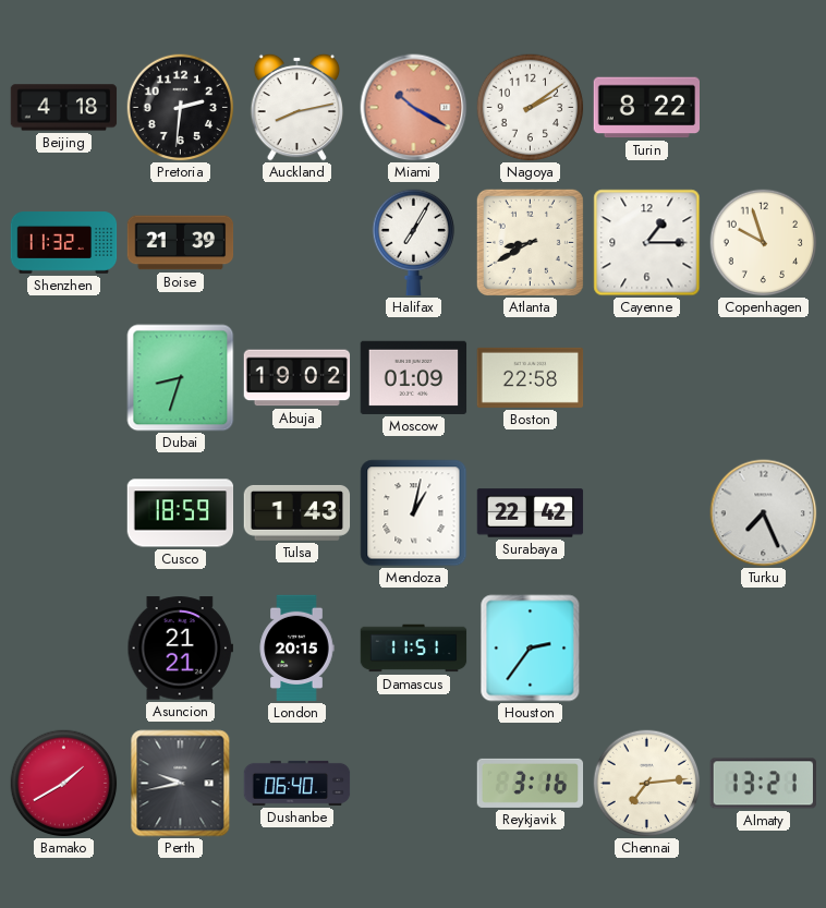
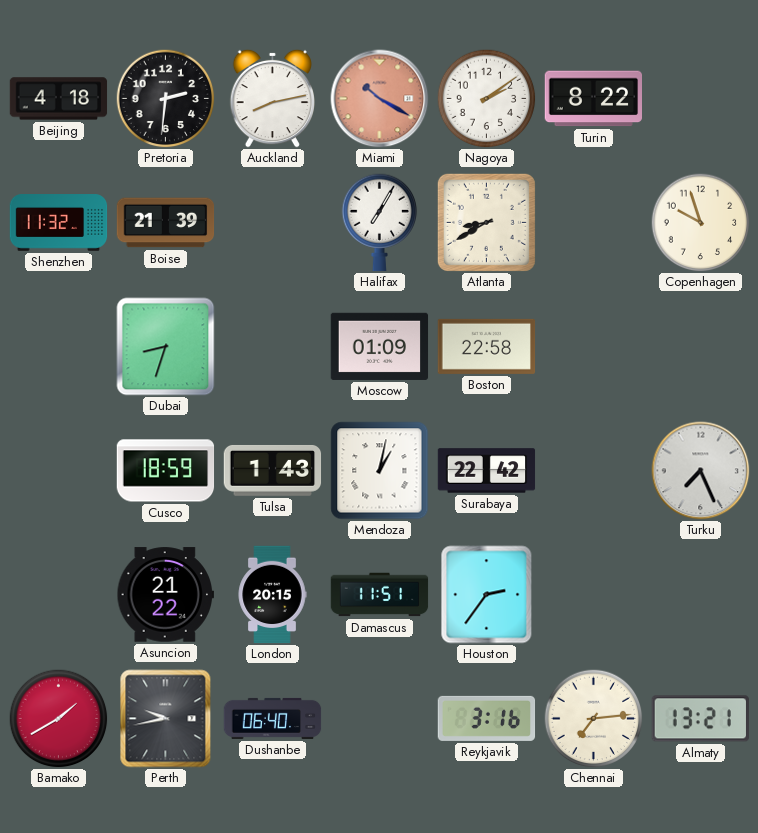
Cayenne: 1:15 -> none
Abuja: 19:02 -> none
Asuncion: 21:21 -> 21:22
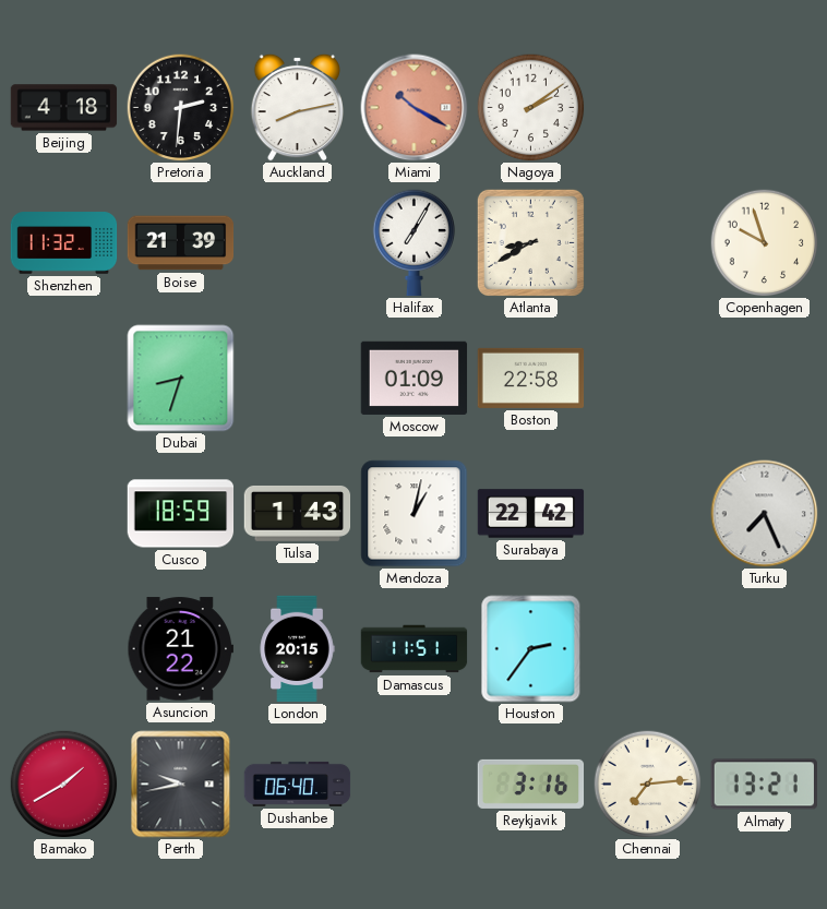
Turin: 8:22 -> none
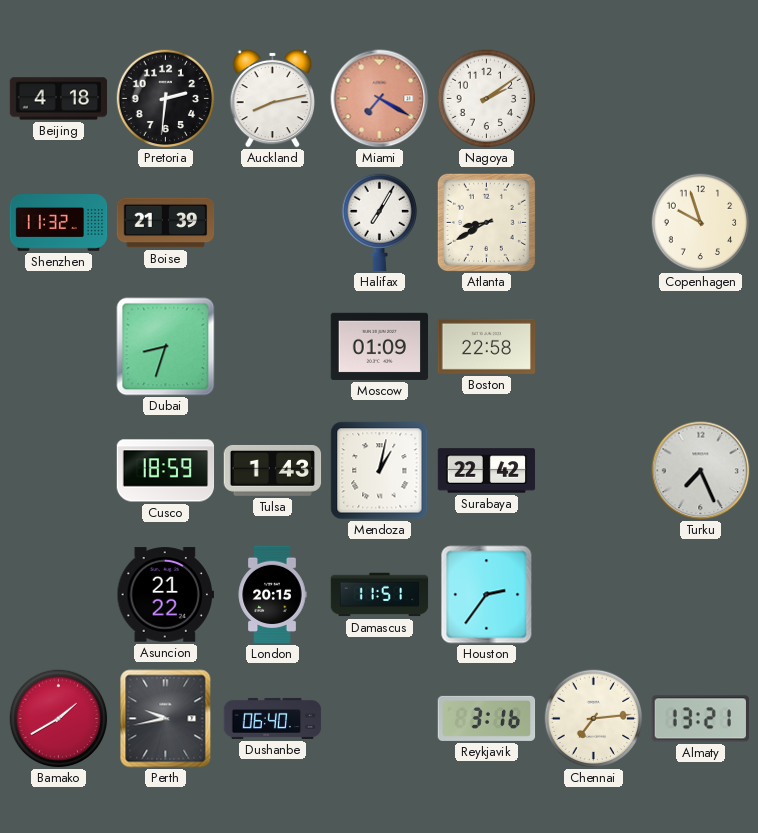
Miami: 10:20 -> 7:20
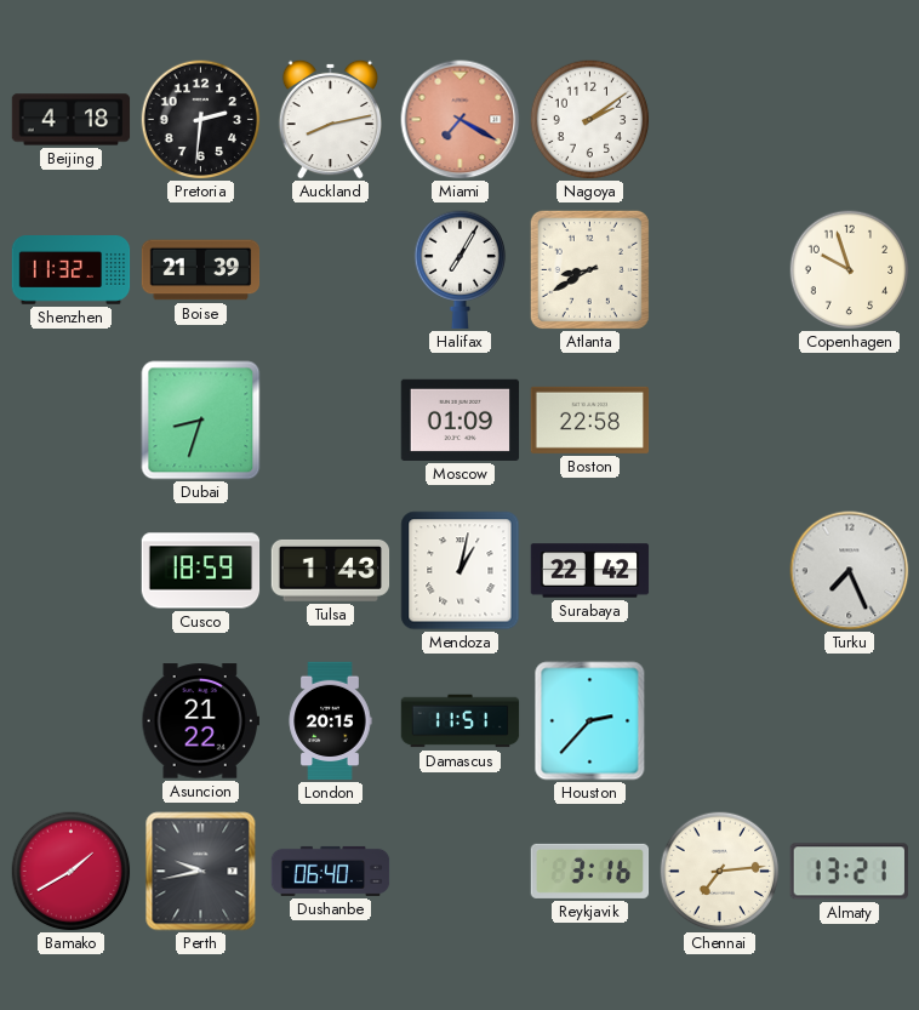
Houston: 2:36 -> 2:37
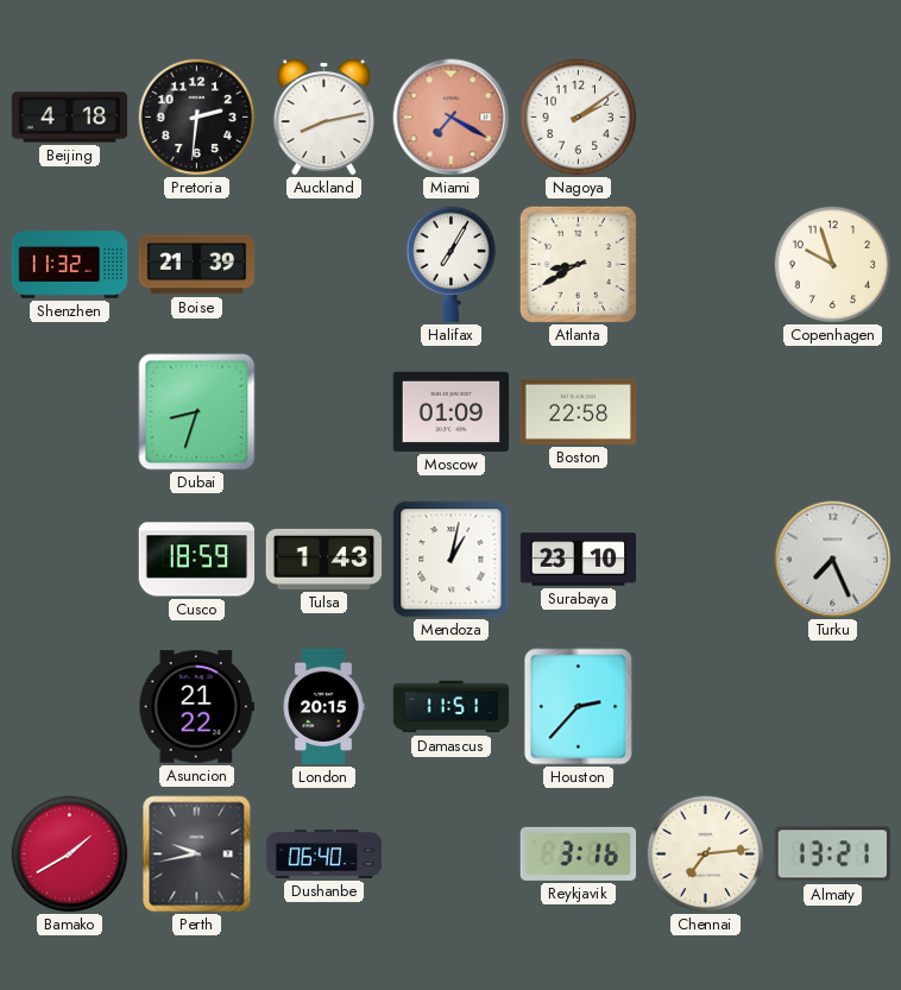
Surabaya: 22:42 -> 23:10
